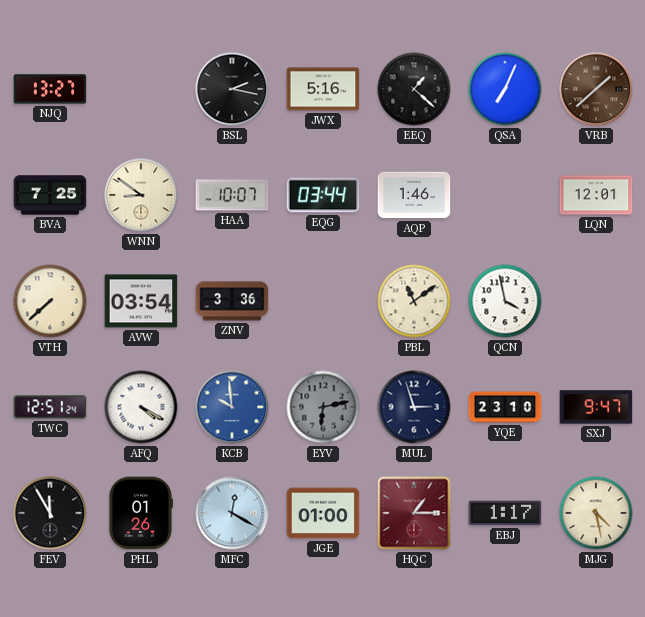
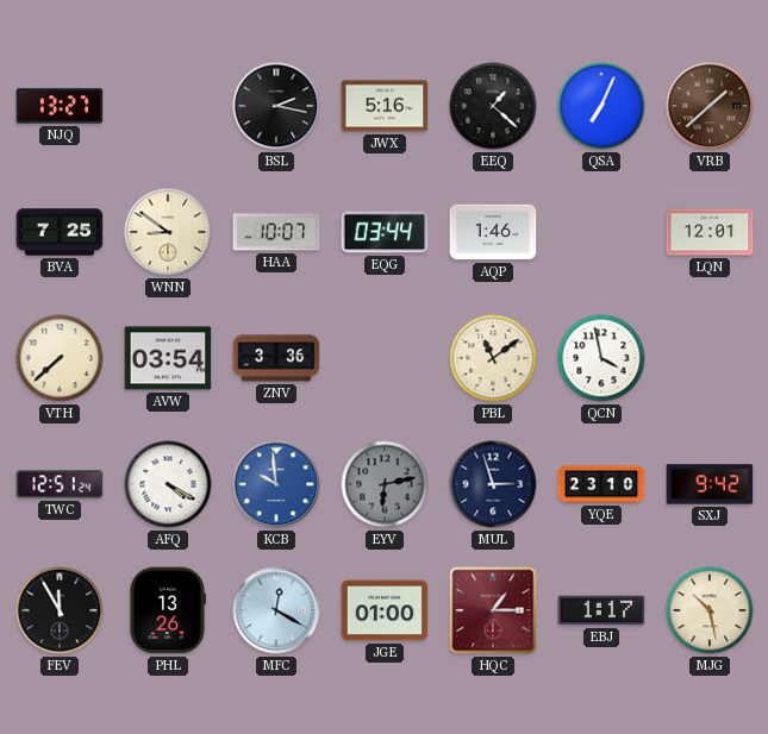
SXJ: 9:47 -> 9:42
PHL: 01:26 -> 13:26
MJG: 4:28 -> 10:28
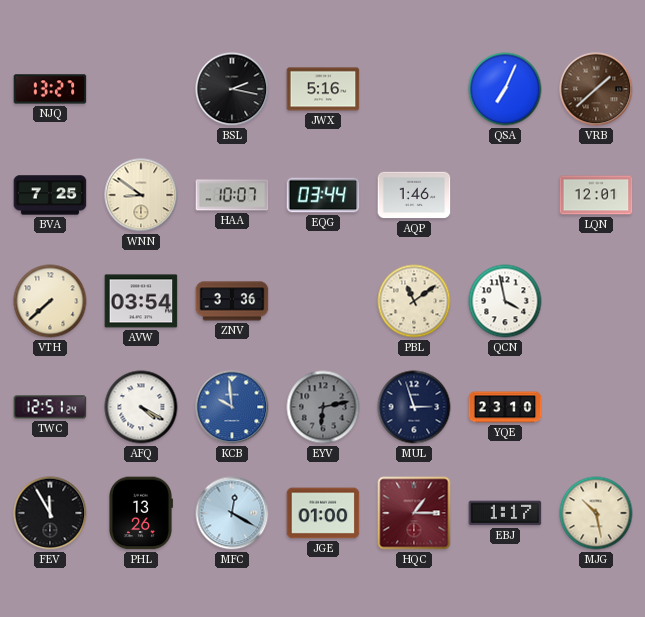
EEQ: 1:22 -> none
SXJ: 9:42 -> none
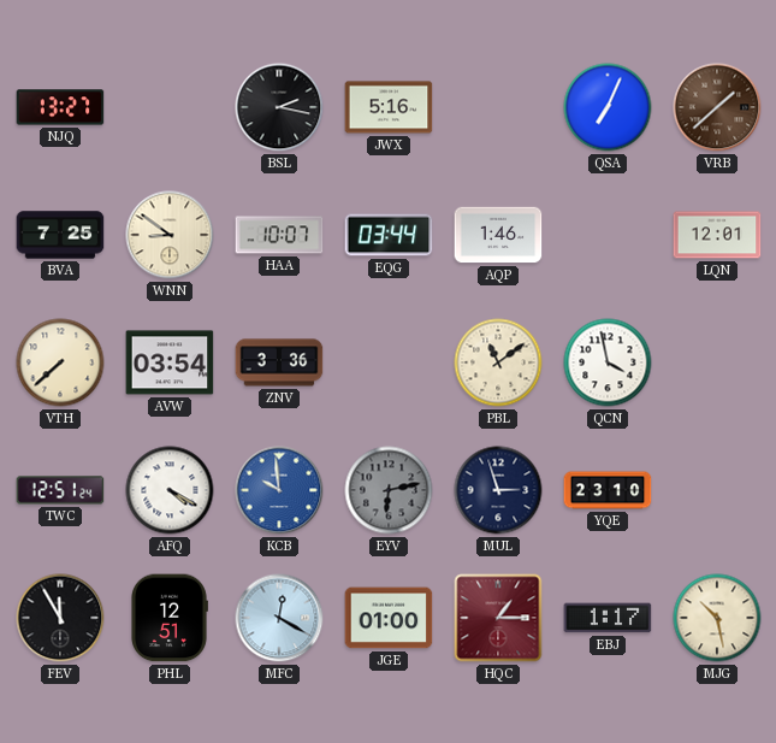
PHL: 13:26 -> 12:51
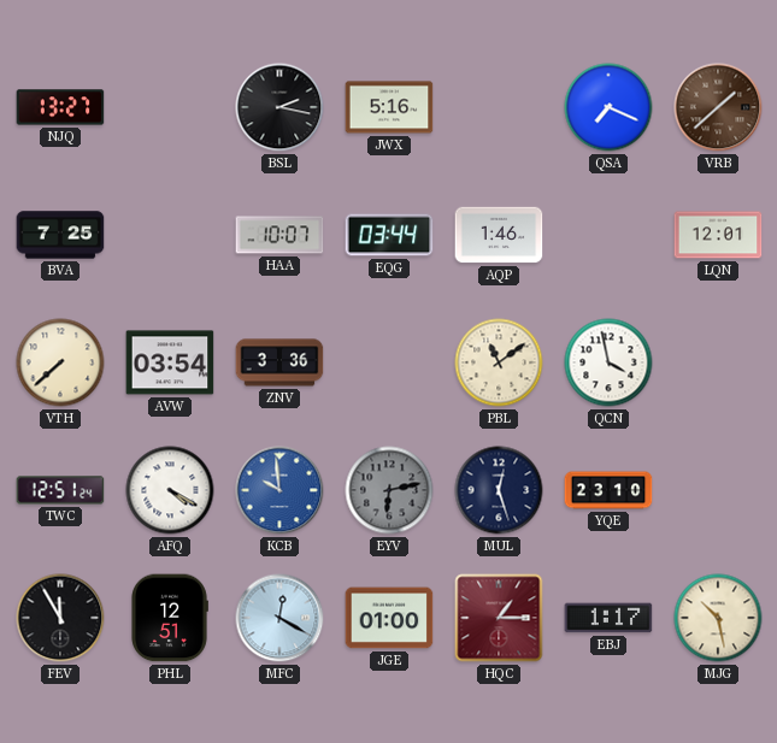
QSA: 7:04 -> 7:19
WNN: 8:51 -> none
MUL: 2:57 -> 12:27
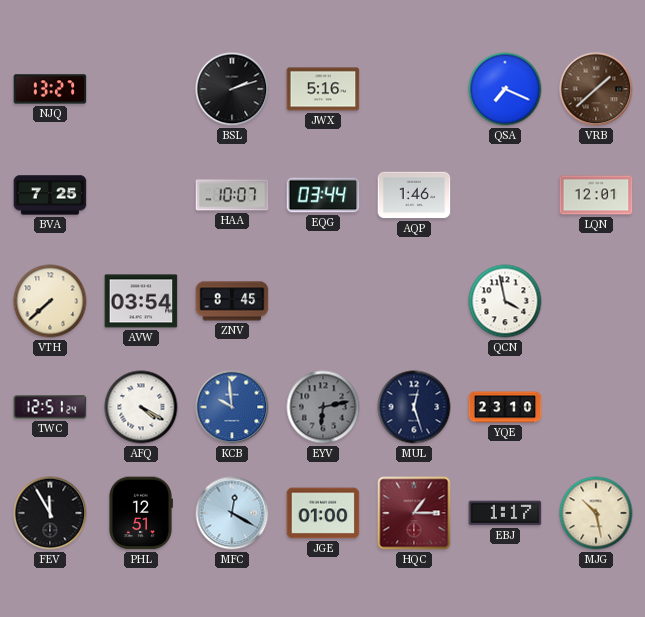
BSL: 2:17 -> 2:12
ZNV: 3:36 -> 8:45
PBL: 11:09 -> none
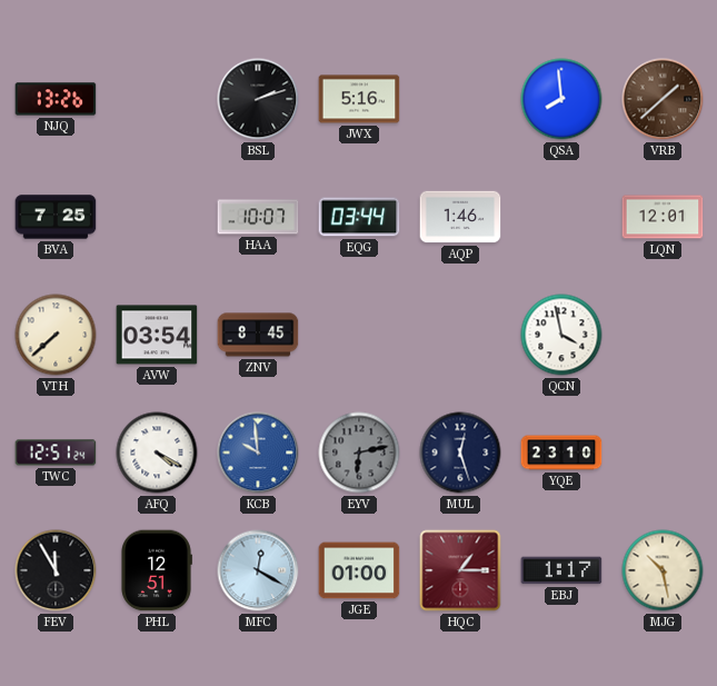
NJQ: 13:27 -> 13:26
QSA: 7:19 -> 7:59
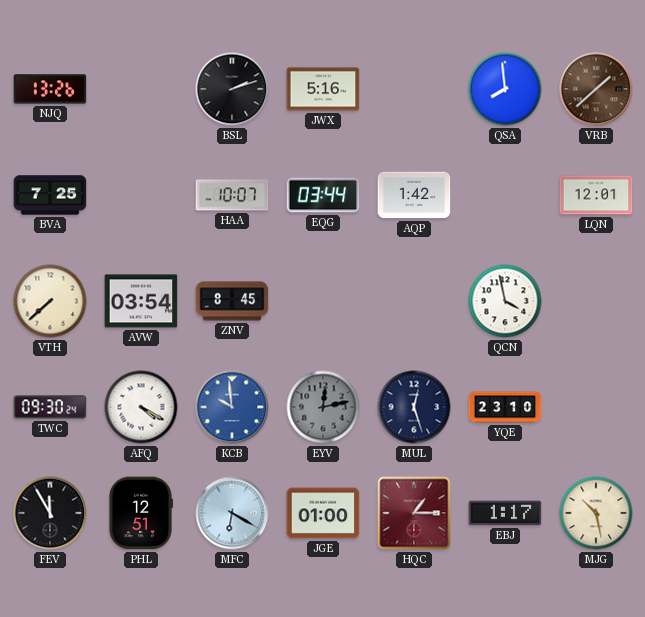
AQP: 1:46 -> 1:42
TWC: 12:51 -> 09:30
EYV: 6:13 -> 12:13
MFC: 12:20 -> 6:20
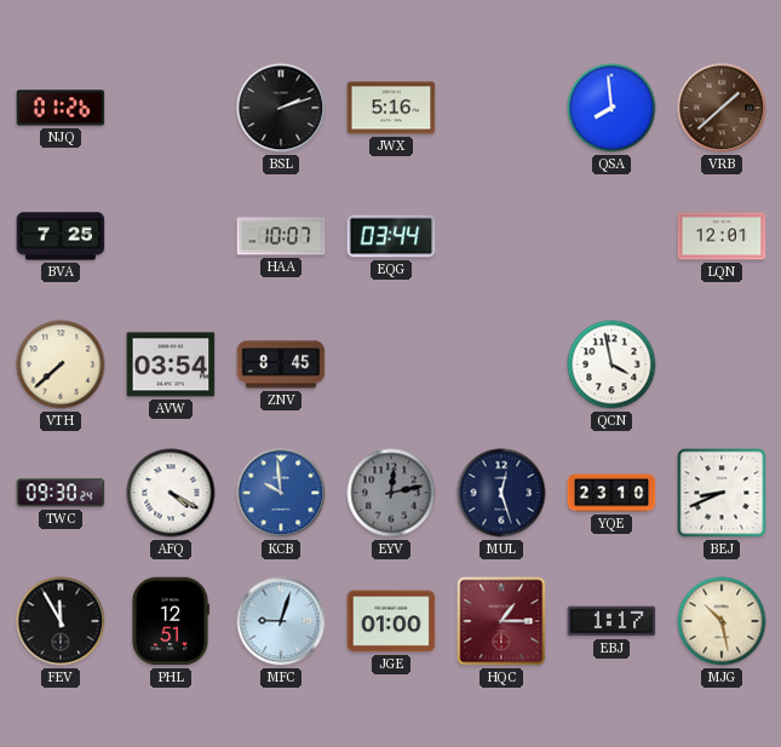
NJQ: 13:26 -> 01:26
AQP: 1:42 -> none
BEJ: none -> 8:41
MFC: 6:20 -> 9:03
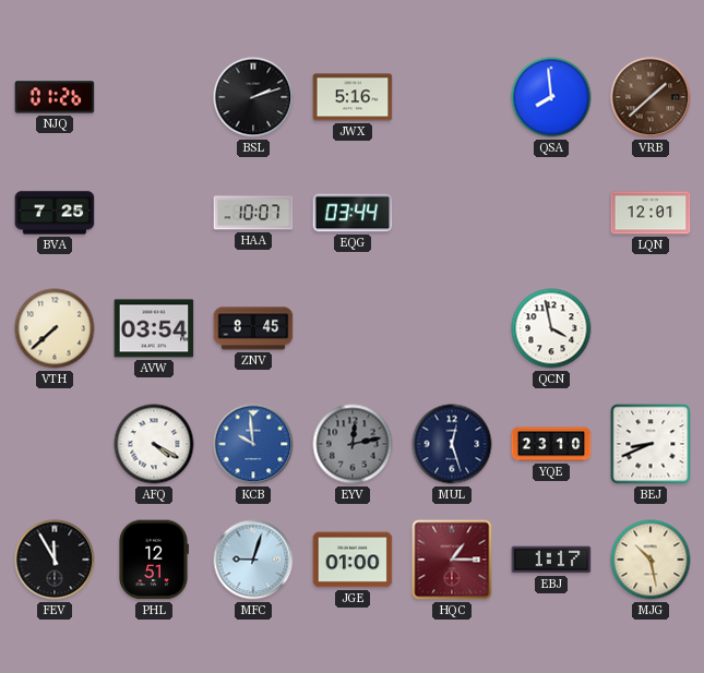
TWC: 09:30 -> none
